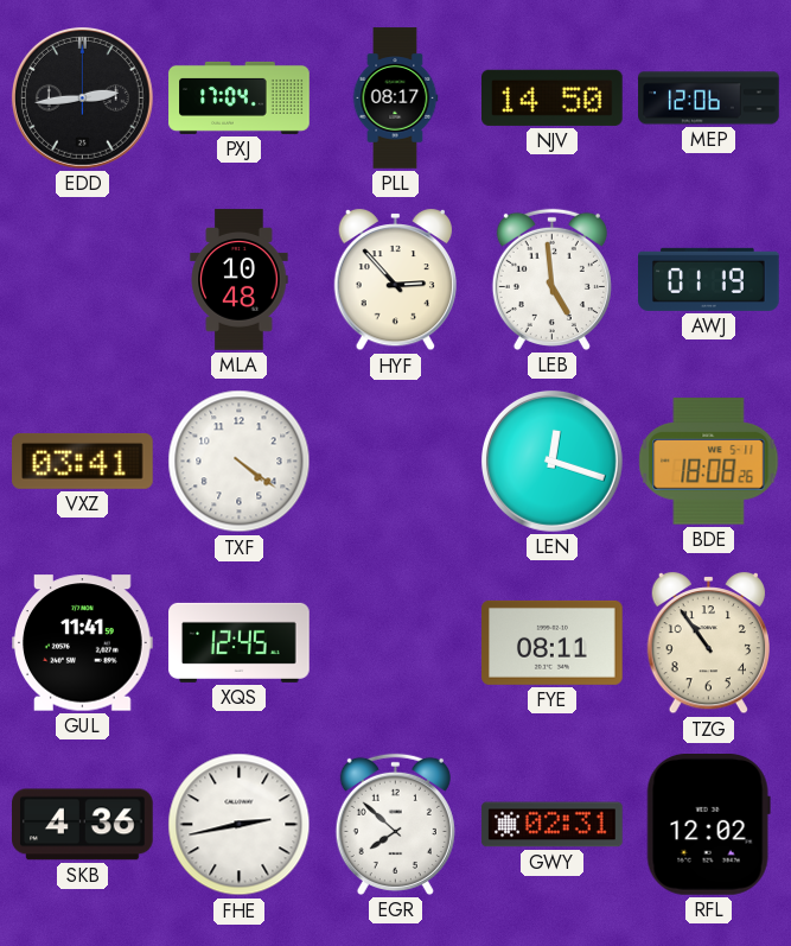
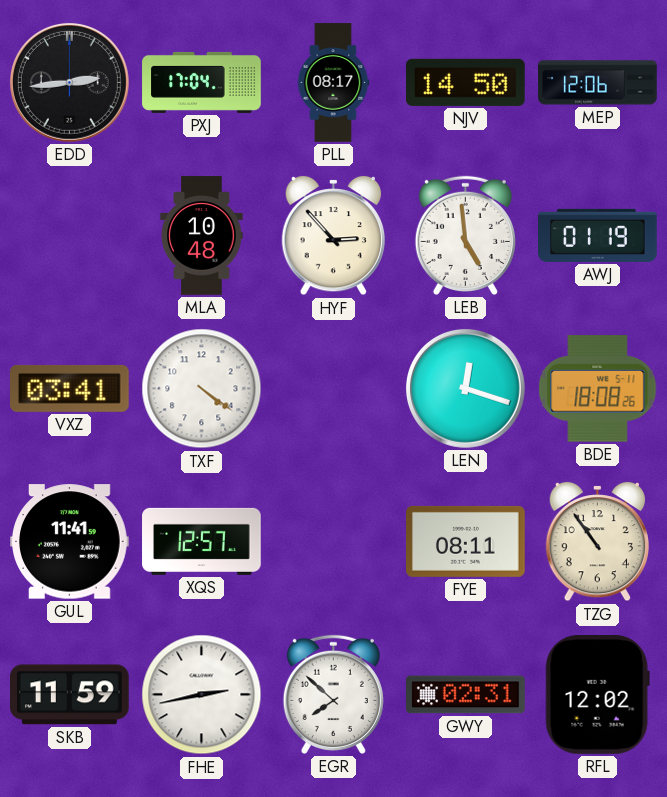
XQS: 12:45 -> 12:57
SKB: 4:36 -> 11:59
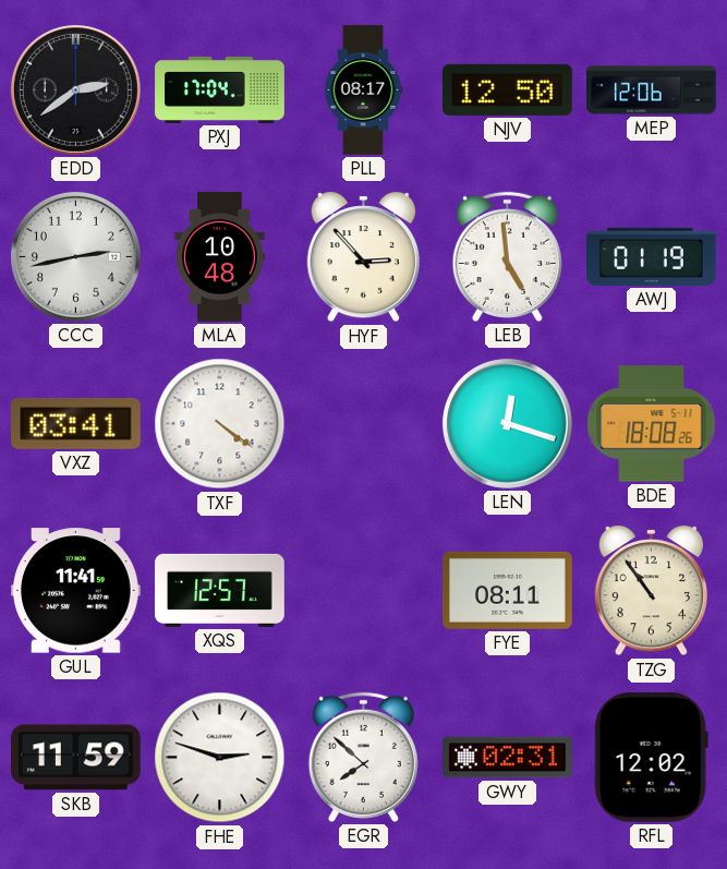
EDD: 2:44 -> 2:39
NJV: 14:50 -> 12:50
CCC: none -> 2:43
FHE: 2:43 -> 2:48
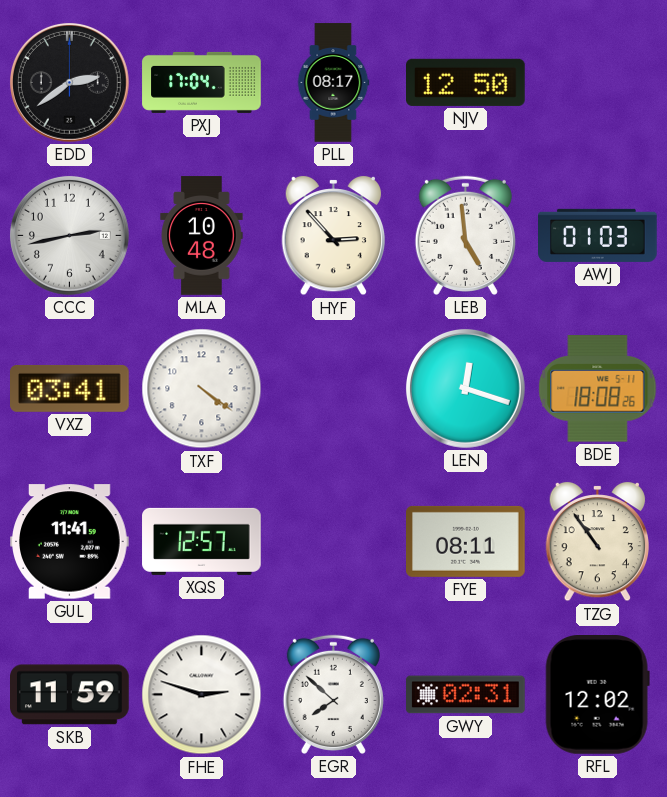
MEP: 12:06 -> none
AWJ: 01:19 -> 01:03
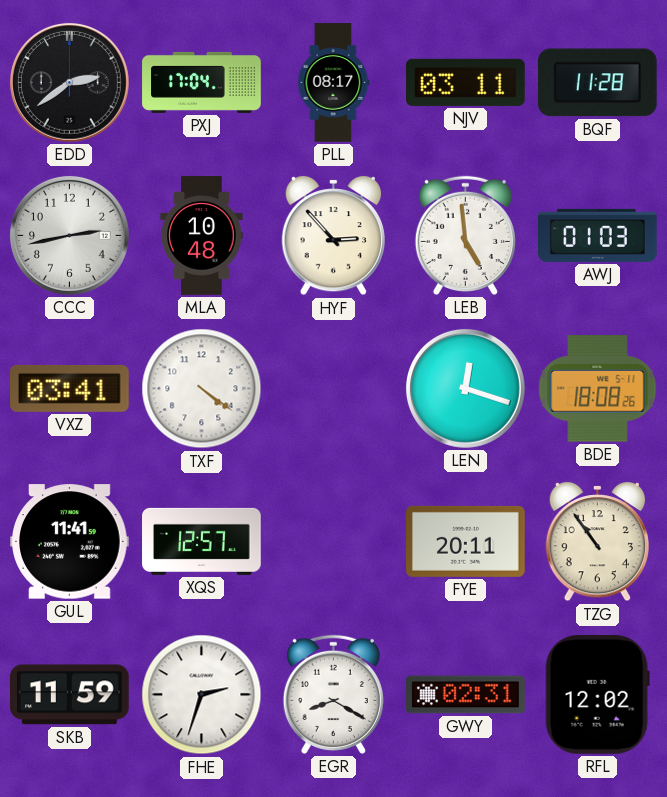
NJV: 12:50 -> 03:11
BQF: none -> 11:28
FYE: 08:11 -> 20:11
FHE: 2:48 -> 2:33
EGR: 7:52 -> 8:20
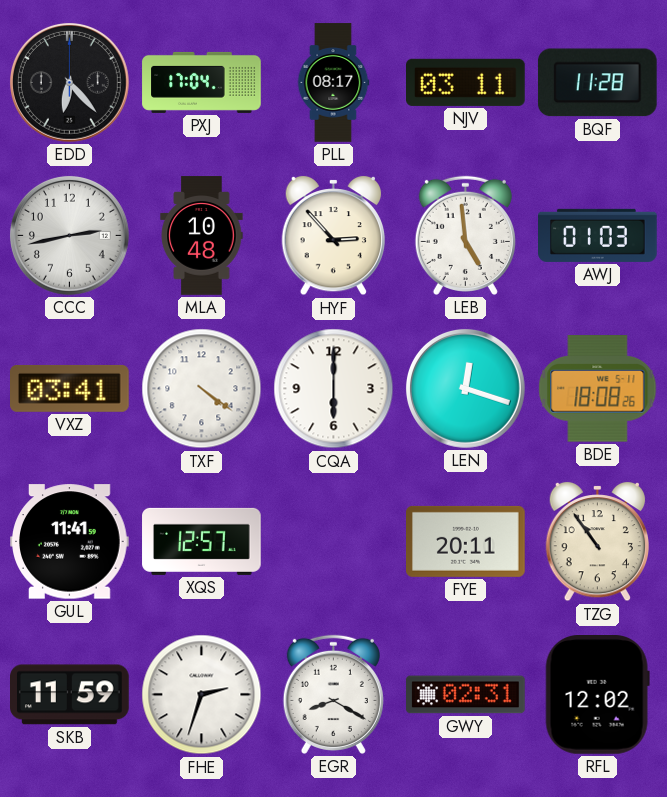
EDD: 2:39 -> 6:23
CQA: none -> 6:00
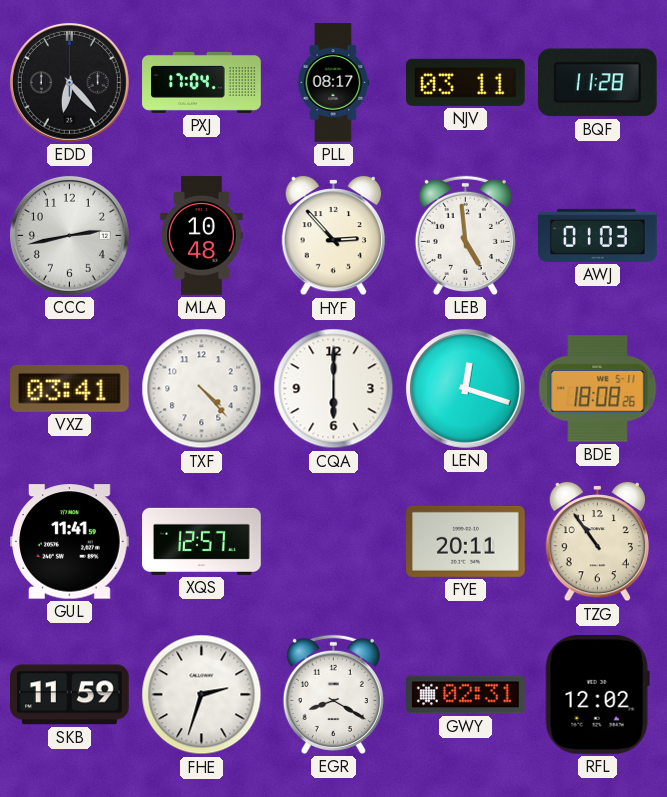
TXF: 4:21 -> 4:23
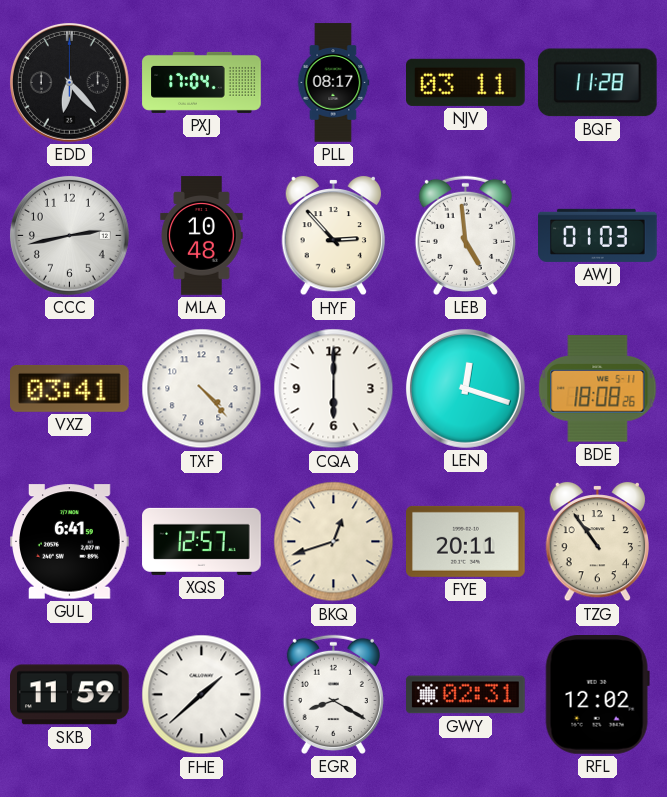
GUL: 11:41 -> 6:41
BKQ: none -> 12:42
FHE: 2:33 -> 1:38
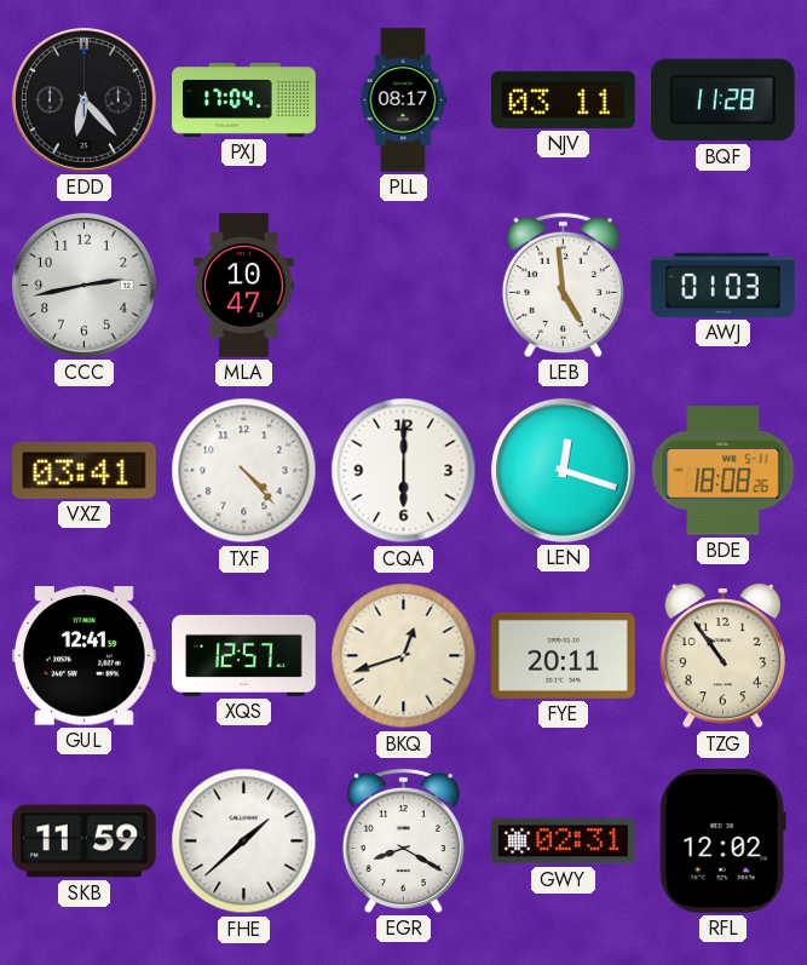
MLA: 10:48 -> 10:47
HYF: 2:53 -> none
GUL: 6:41 -> 12:41
